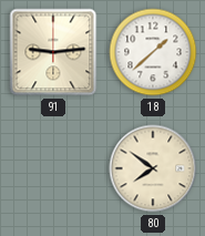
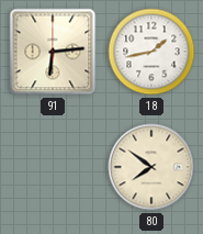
91: 9:14 -> 6:14
18: 1:38 -> 1:43
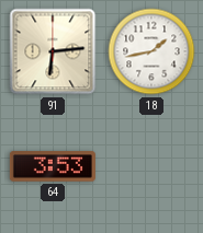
64: none -> 3:53
80: 7:51 -> none
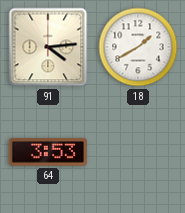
91: 6:14 -> 4:14
18: 1:43 -> 1:40
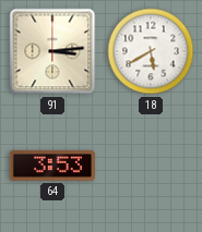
91: 4:14 -> 3:14
18: 1:40 -> 5:40
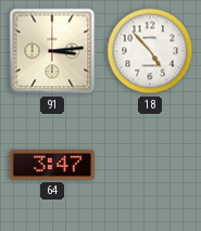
18: 5:40 -> 4:53
64: 3:53 -> 3:47
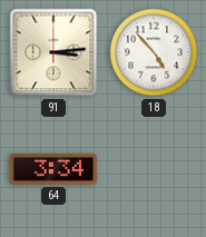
64: 3:47 -> 3:34
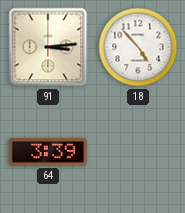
64: 3:34 -> 3:39
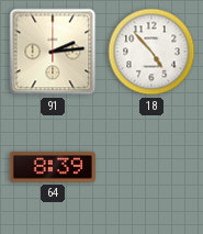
91: 3:14 -> 2:14
64: 3:39 -> 8:39
